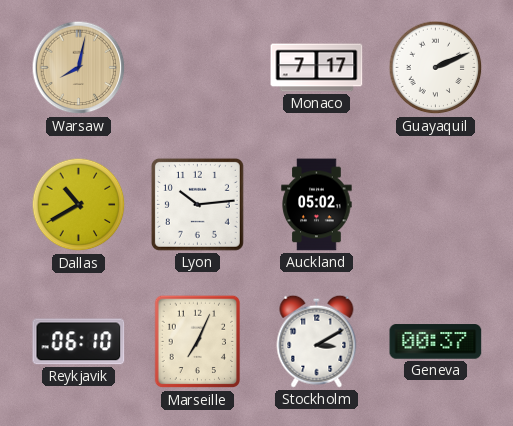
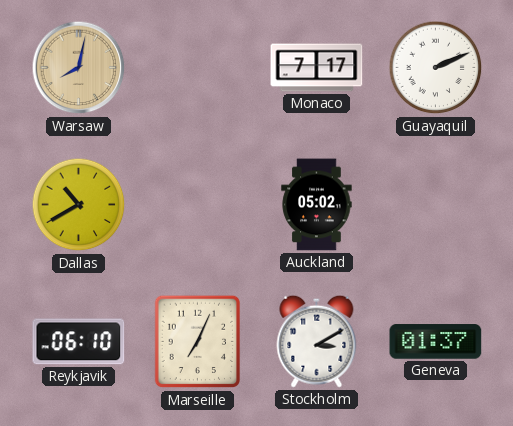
Lyon: 10:14 -> none
Geneva: 00:37 -> 01:37
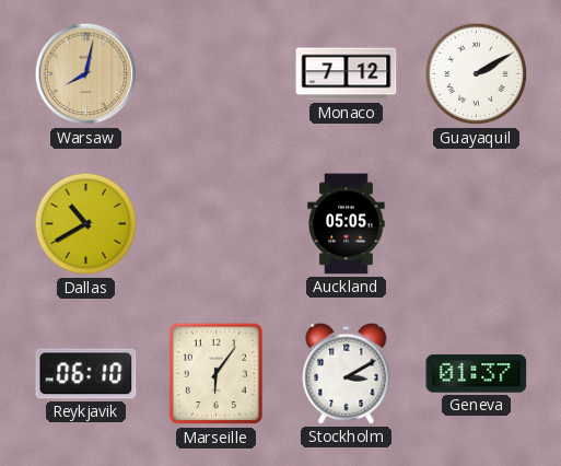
Monaco: 7:17 -> 7:12
Guayaquil: 2:11 -> 2:10
Auckland: 05:02 -> 05:05
Marseille: 7:04 -> 6:06
